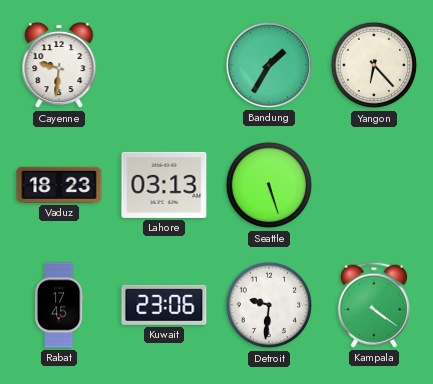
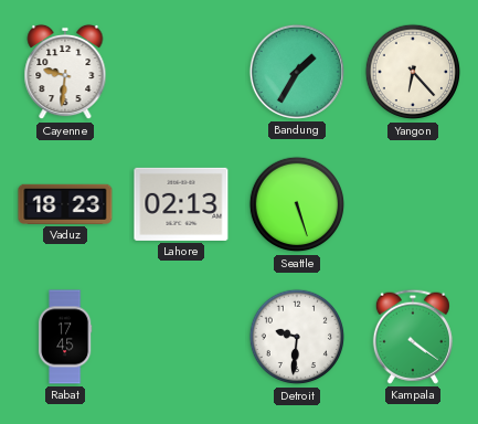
Lahore: 03:13 -> 02:13
Kuwait: 23:06 -> none
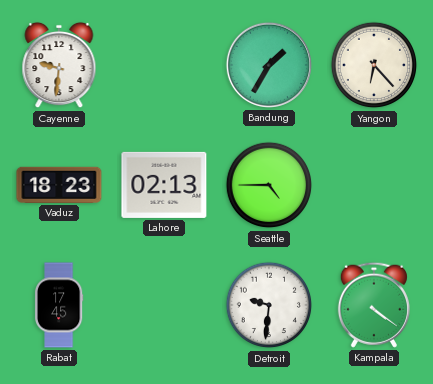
Seattle: 5:27 -> 4:45
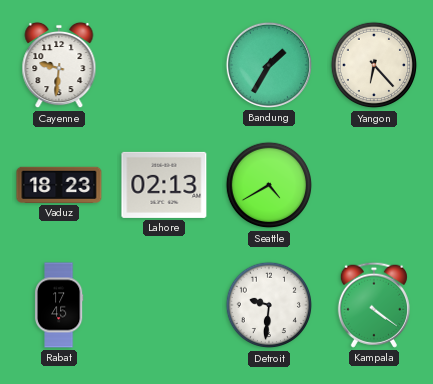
Seattle: 4:45 -> 4:40
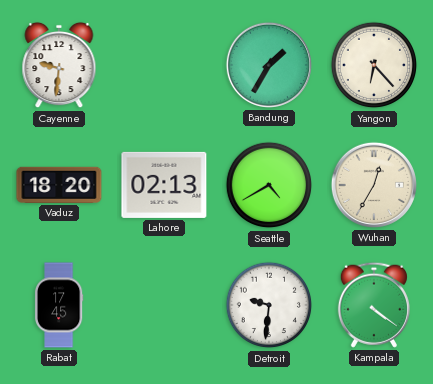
Vaduz: 18:23 -> 18:20
Wuhan: none -> 12:35
